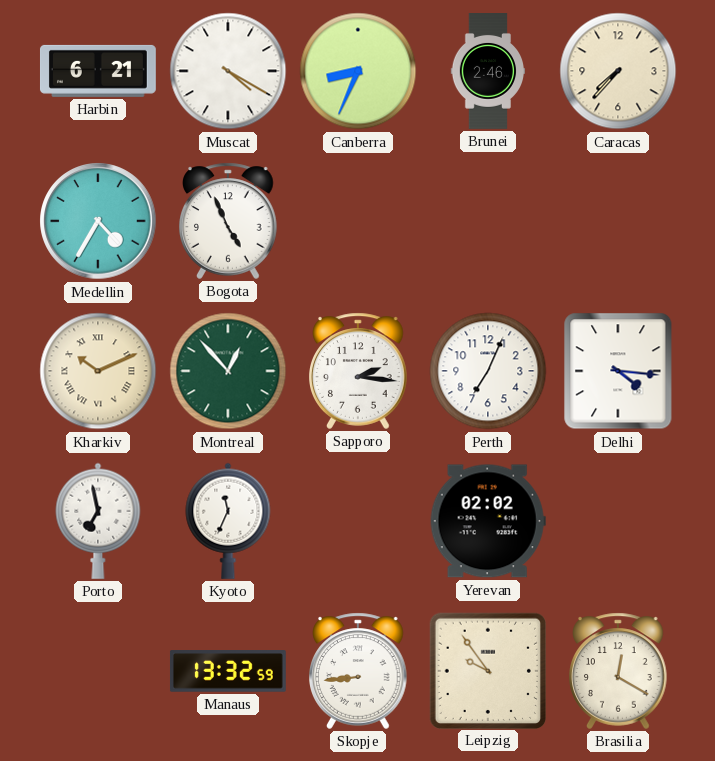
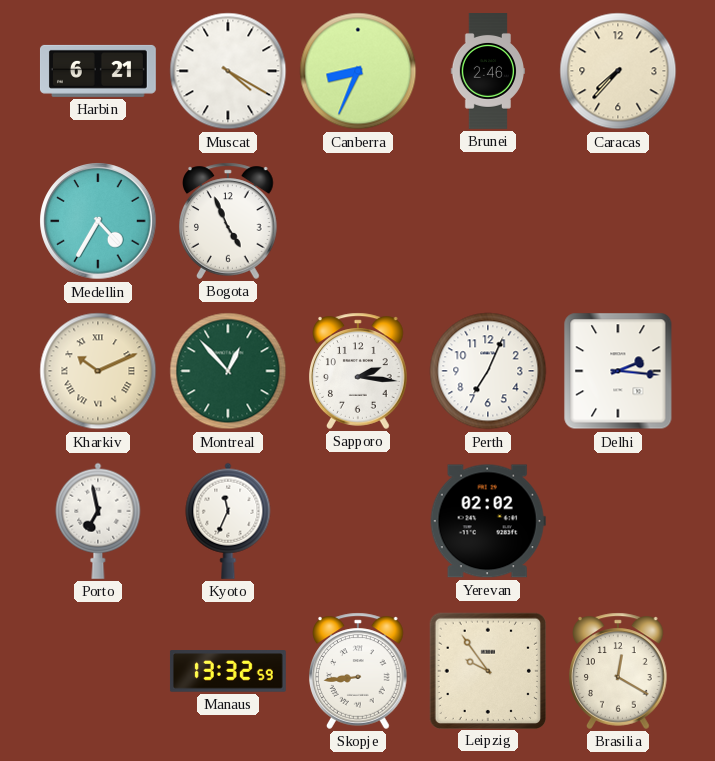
Delhi: 4:16 -> 2:16
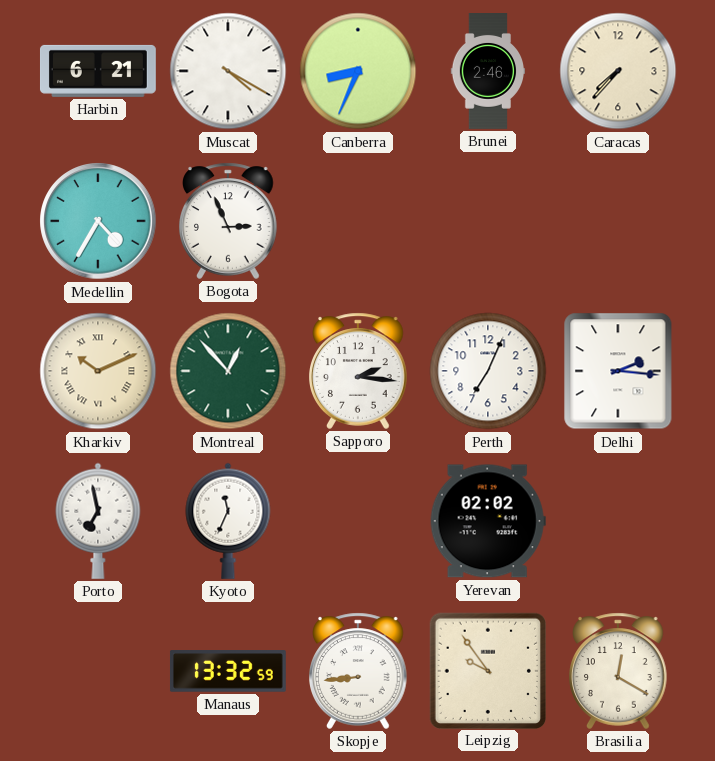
Bogota: 4:56 -> 2:56
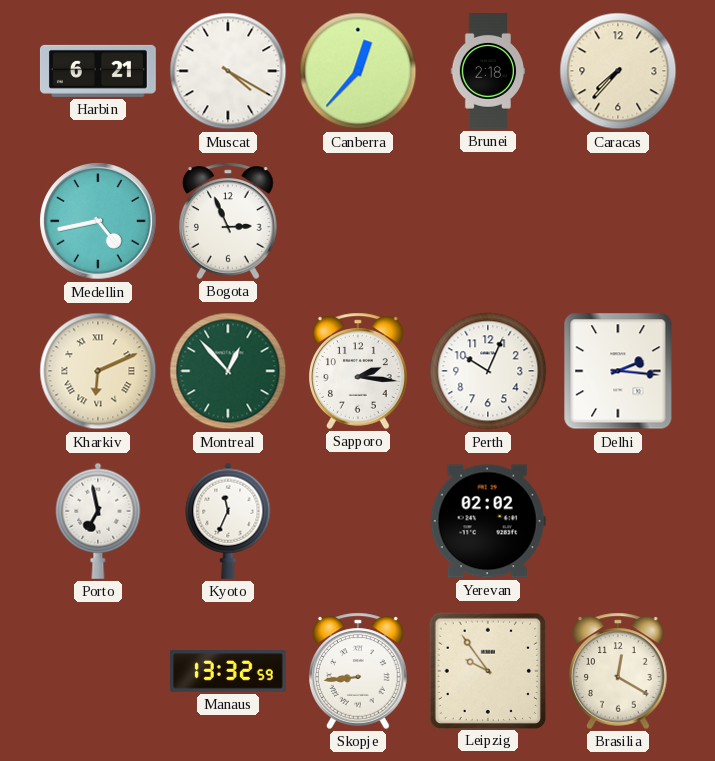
Canberra: 8:34 -> 12:37
Brunei: 2:46 -> 2:18
Medellin: 4:35 -> 4:43
Kharkiv: 10:11 -> 6:11
Perth: 7:04 -> 10:04
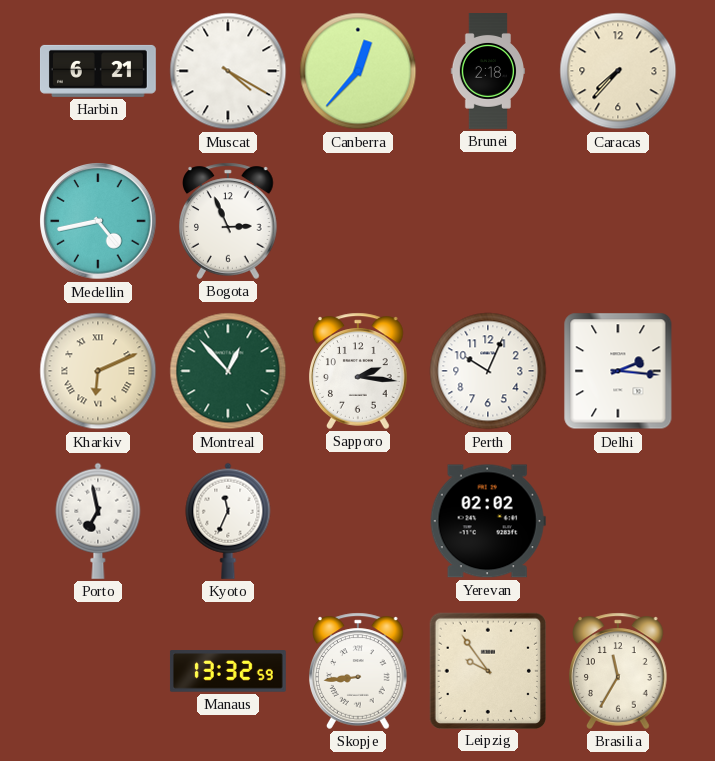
Brasilia: 12:20 -> 11:35
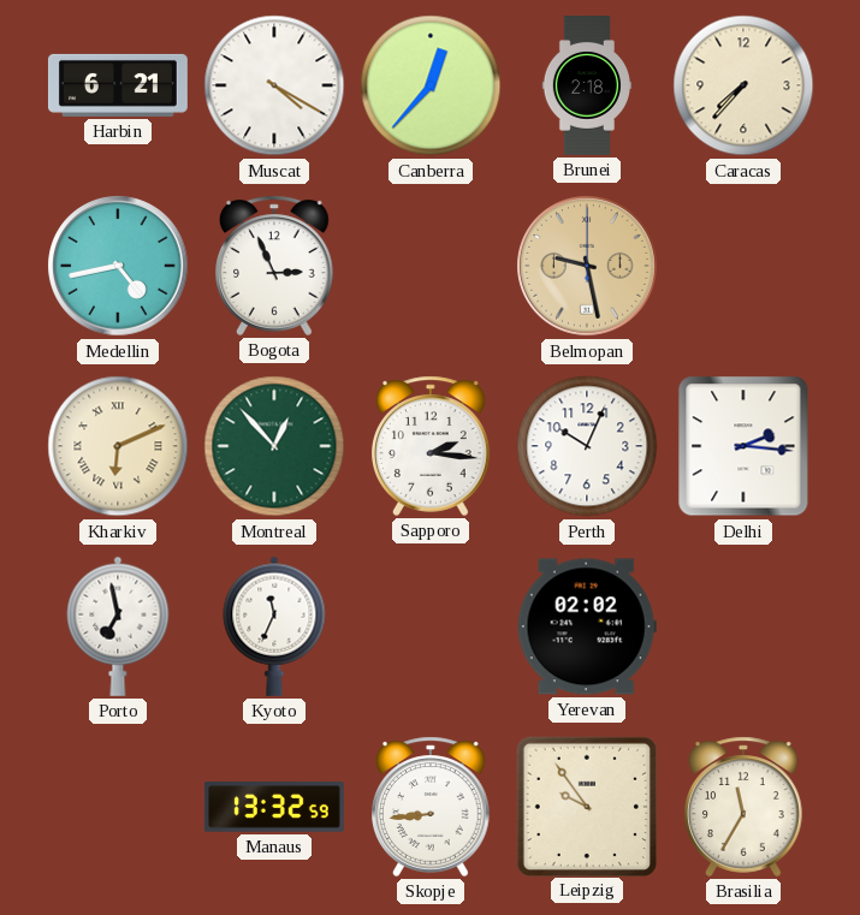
Belmopan: none -> 9:28
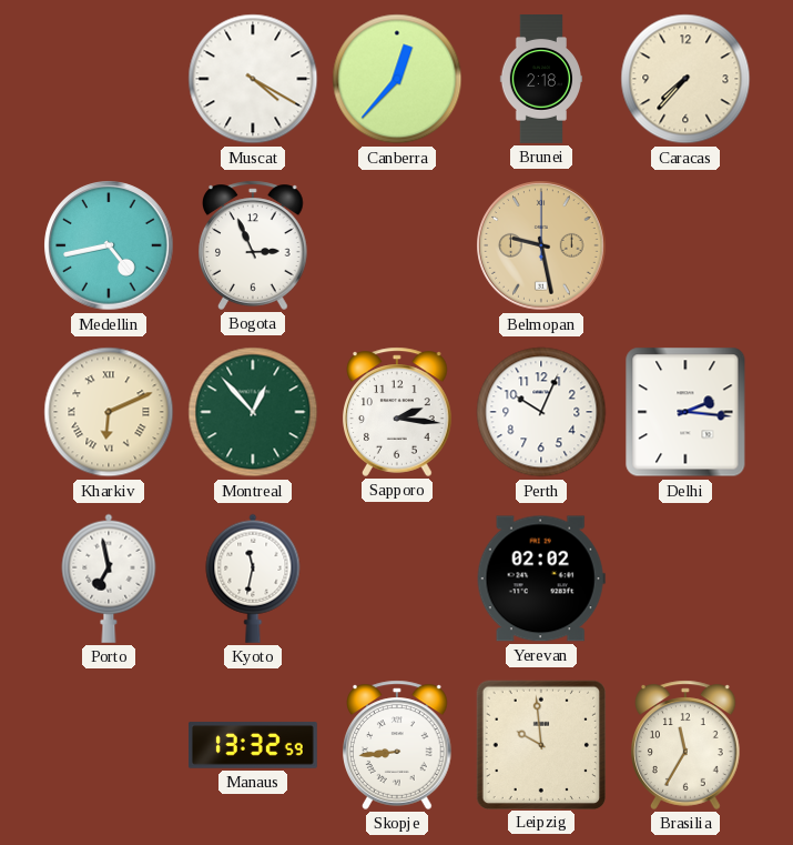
Harbin: 6:21 -> none
Kyoto: 11:34 -> 11:32
Leipzig: 9:54 -> 9:59
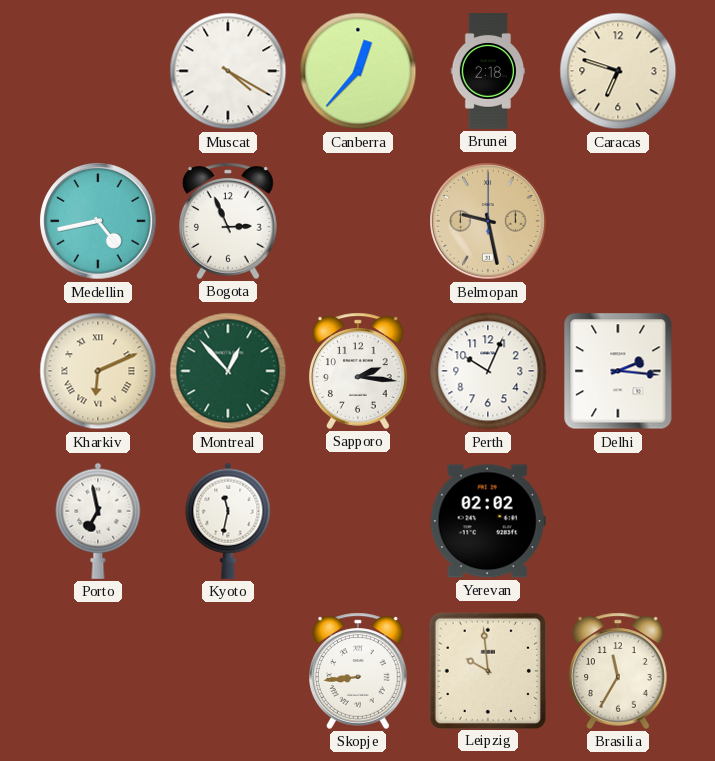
Caracas: 7:37 -> 6:48
Manaus: 13:32 -> none
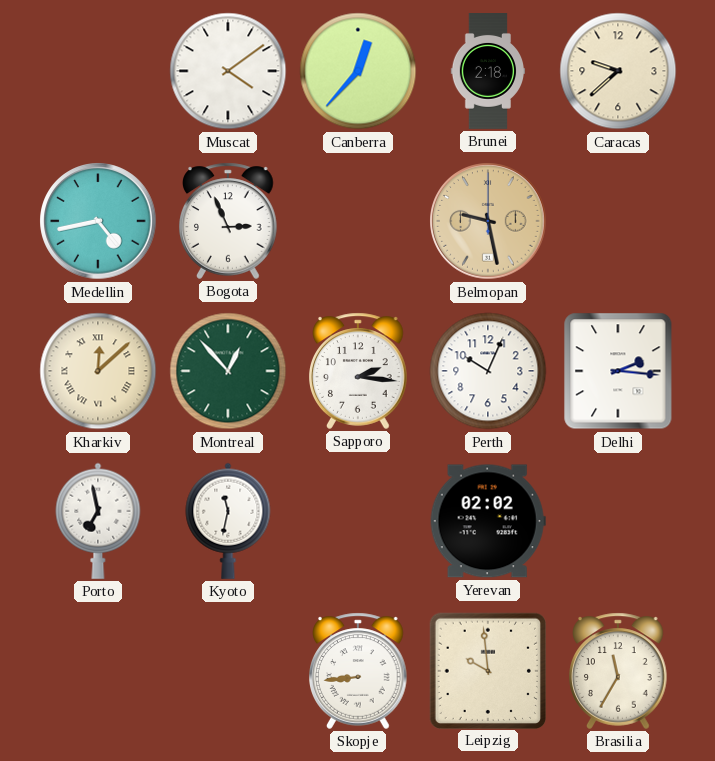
Muscat: 4:20 -> 4:09
Caracas: 6:48 -> 9:38
Kharkiv: 6:11 -> 12:08
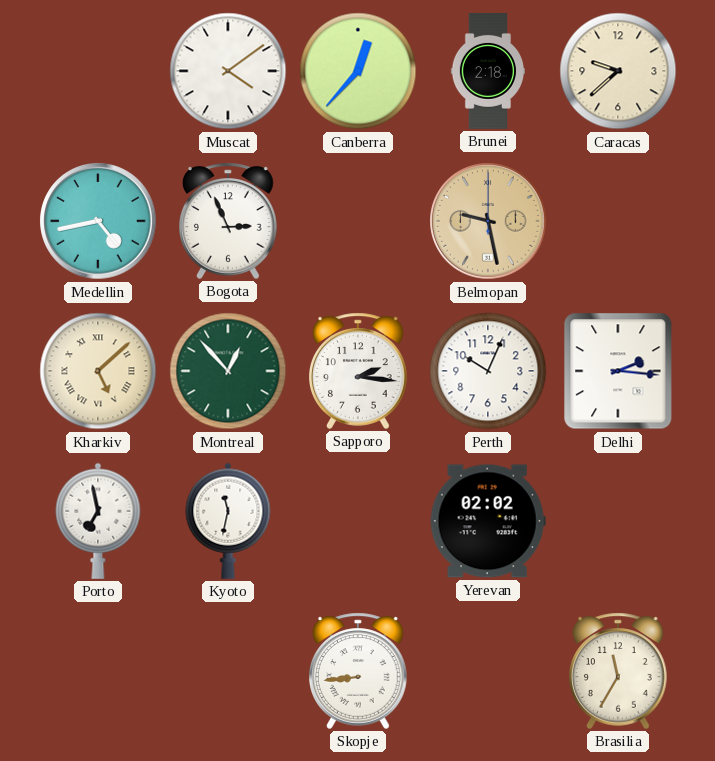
Kharkiv: 12:08 -> 5:08
Leipzig: 9:59 -> none
